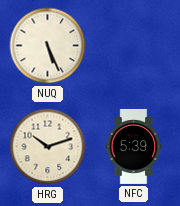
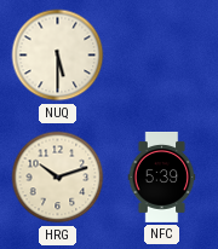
NUQ: 5:26 -> 5:30
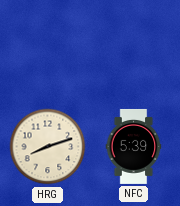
NUQ: 5:30 -> none
HRG: 10:12 -> 8:12
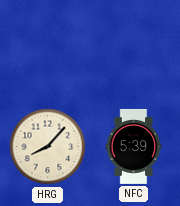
HRG: 8:12 -> 8:07
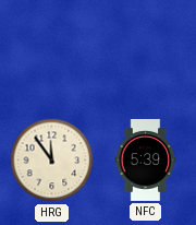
HRG: 8:07 -> 11:54
